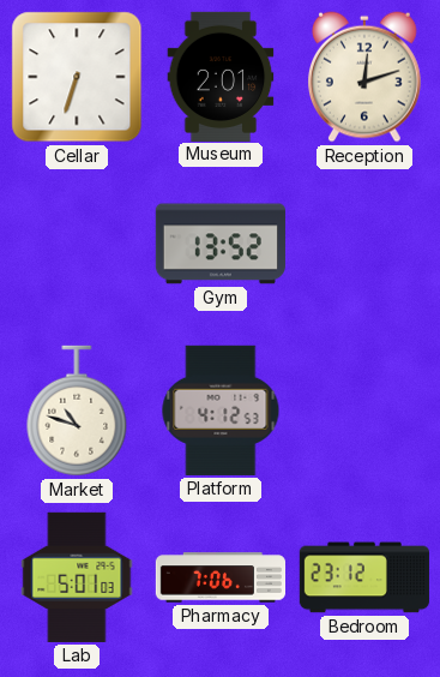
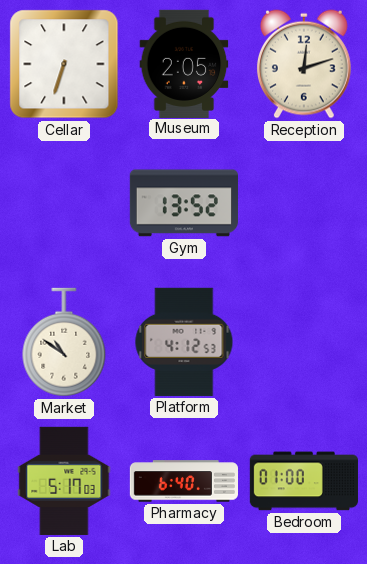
Museum: 2:01 -> 2:05
Market: 10:48 -> 10:51
Lab: 5:01 -> 5:17
Pharmacy: 7:06 -> 6:40
Bedroom: 23:12 -> 01:00
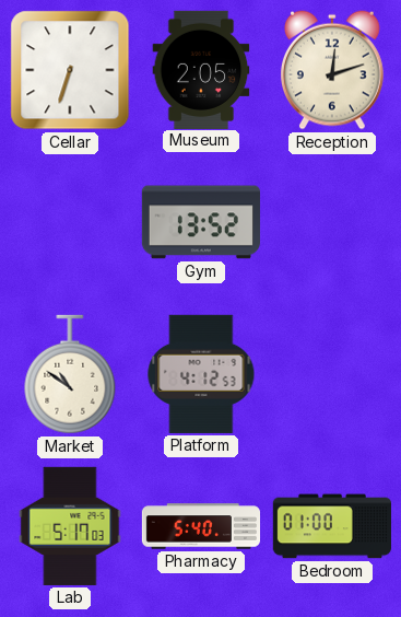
Pharmacy: 6:40 -> 5:40
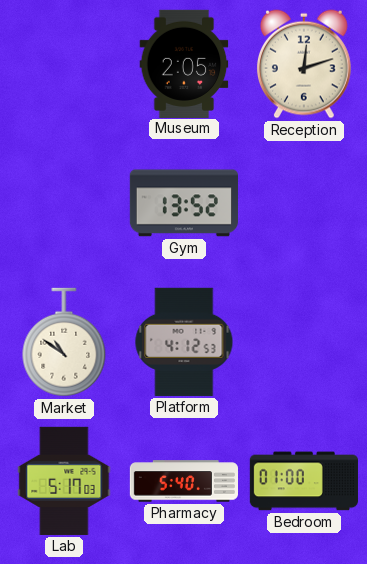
Cellar: 6:33 -> none
